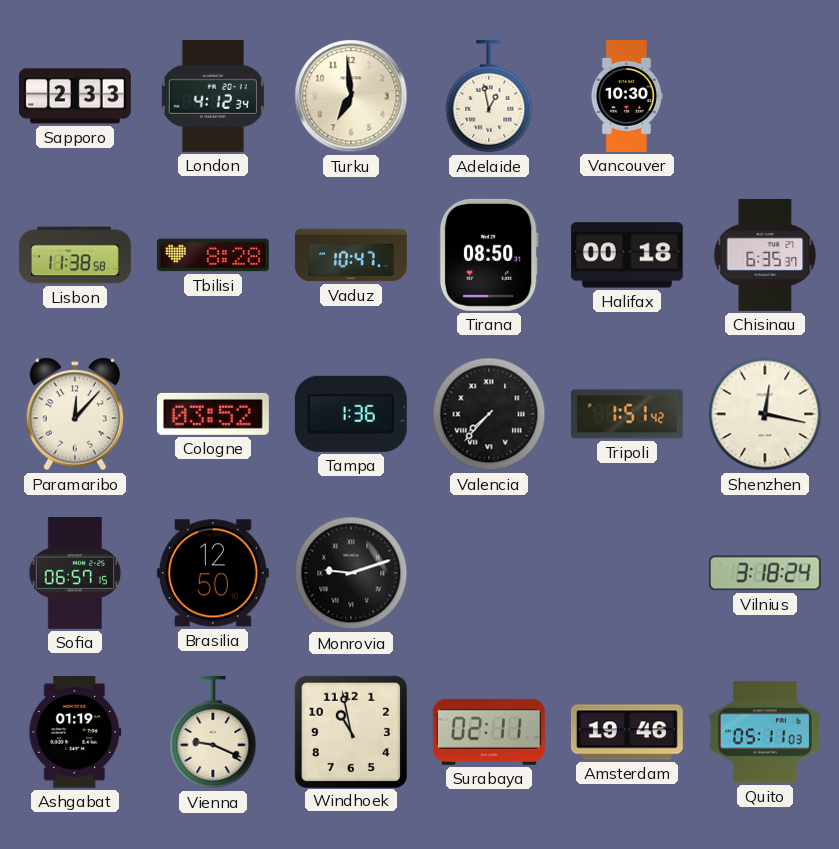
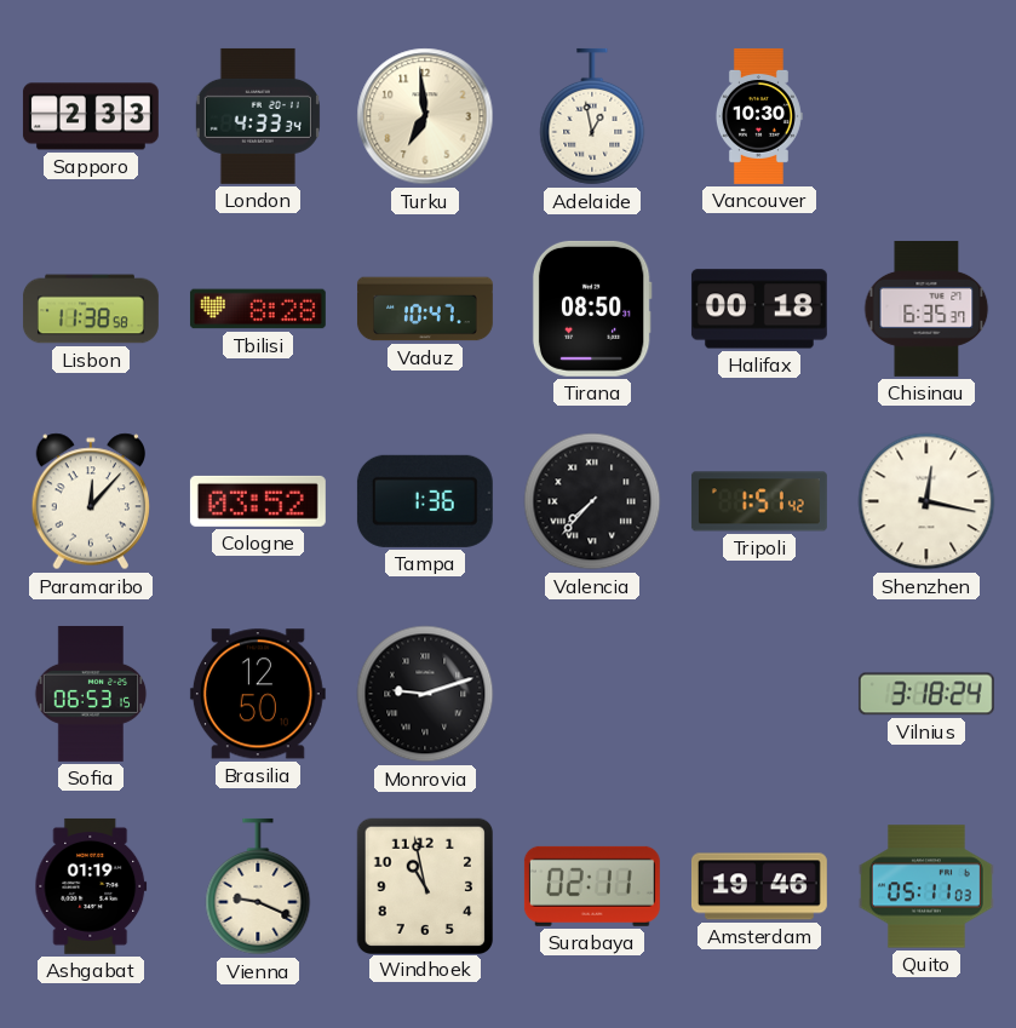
London: 4:12 -> 4:33
Sofia: 06:57 -> 06:53
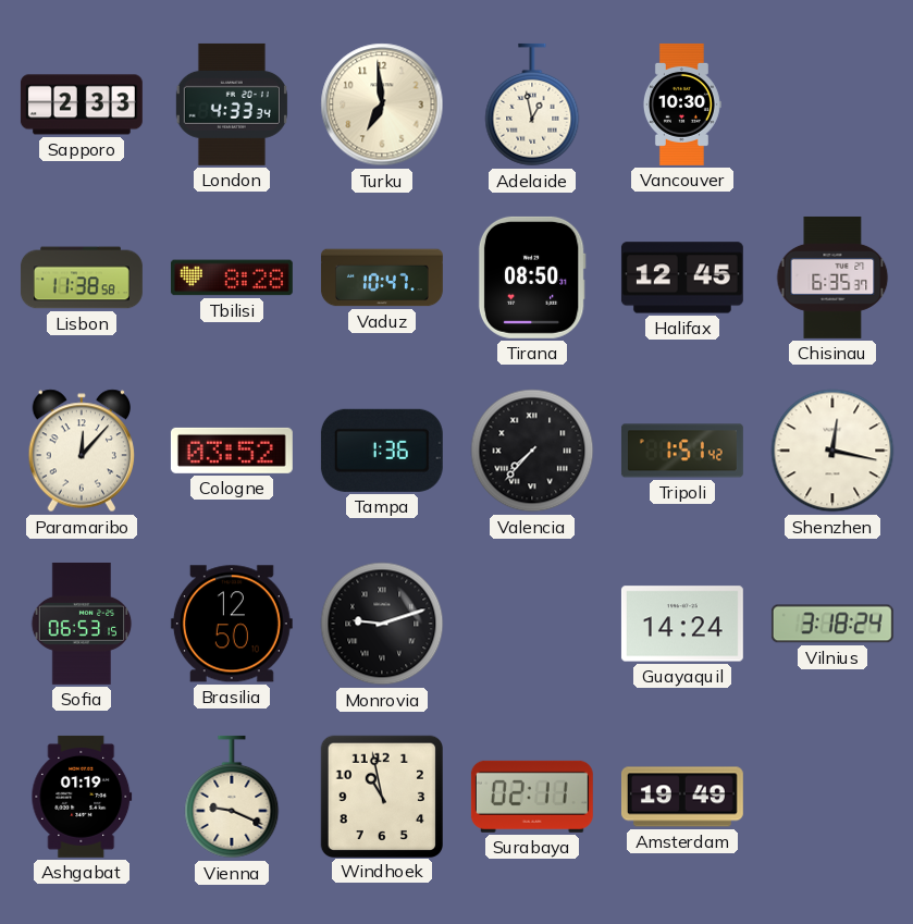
Halifax: 00:18 -> 12:45
Guayaquil: none -> 14:24
Amsterdam: 19:46 -> 19:49
Quito: 05:11 -> none
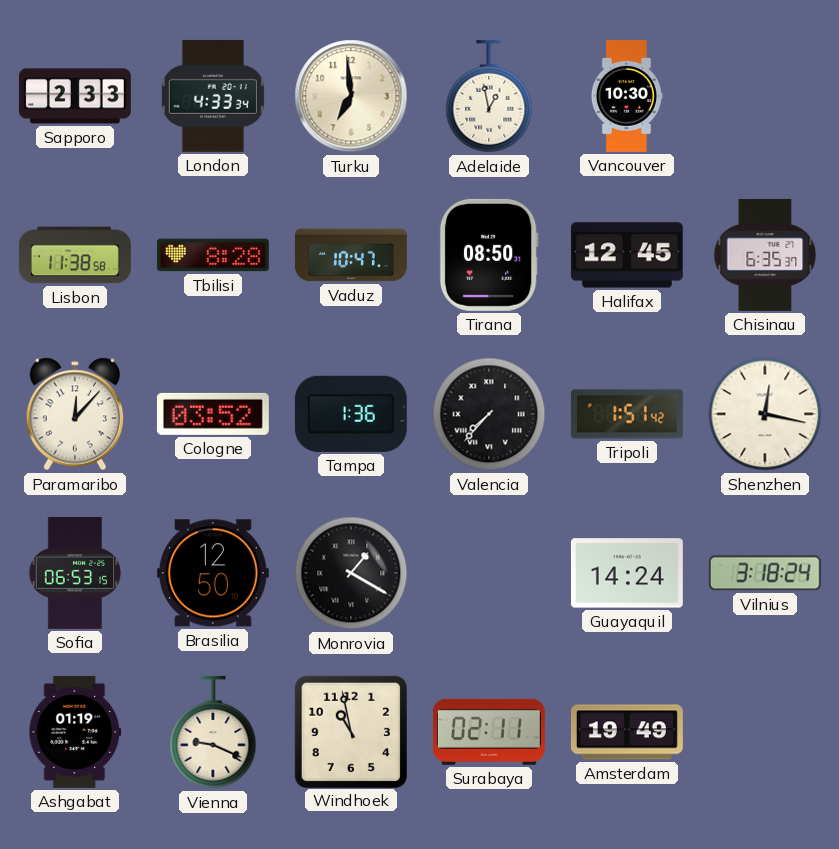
Monrovia: 9:12 -> 1:20
